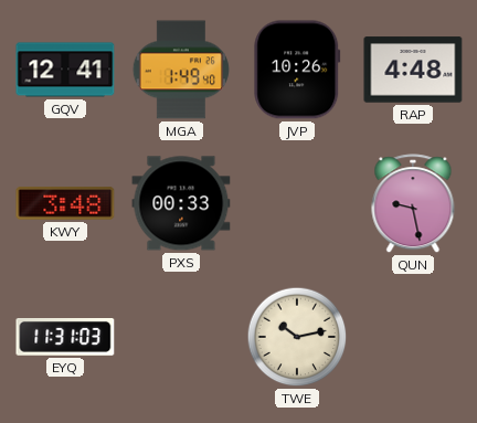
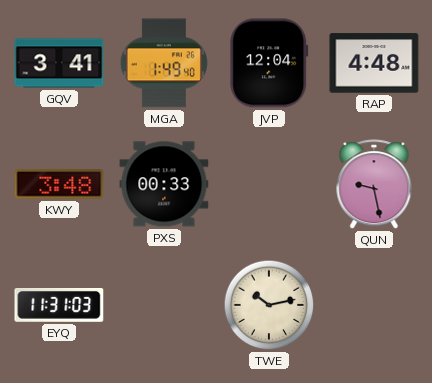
GQV: 12:41 -> 3:41
JVP: 10:26 -> 12:04
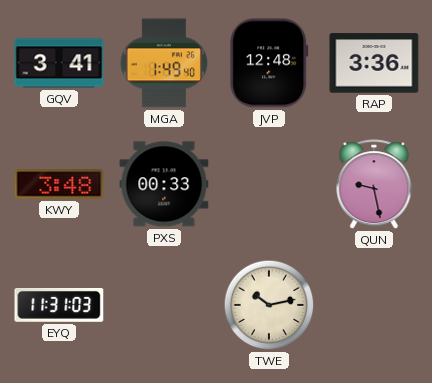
JVP: 12:04 -> 12:48
RAP: 4:48 -> 3:36
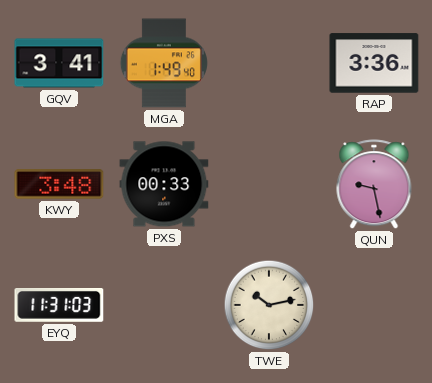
JVP: 12:48 -> none
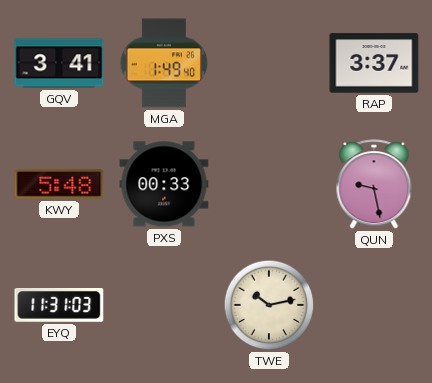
RAP: 3:36 -> 3:37
KWY: 3:48 -> 5:48
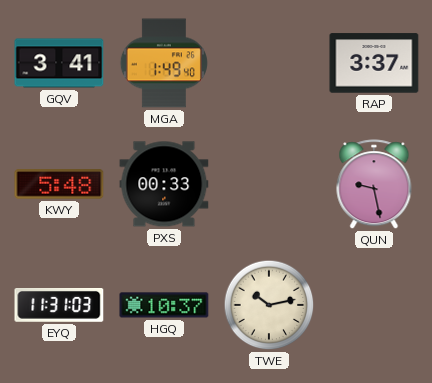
HGQ: none -> 10:37
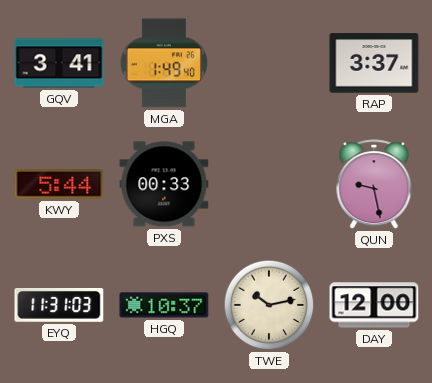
KWY: 5:48 -> 5:44
DAY: none -> 12:00
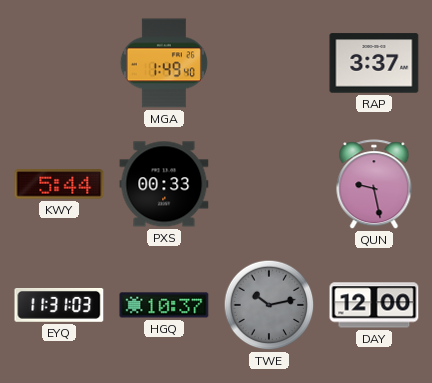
GQV: 3:41 -> none
TWE dial: cream -> grey
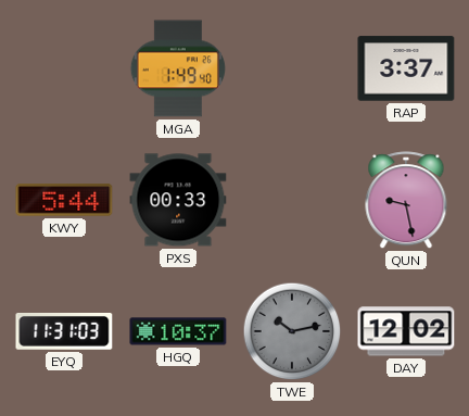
DAY: 12:00 -> 12:02
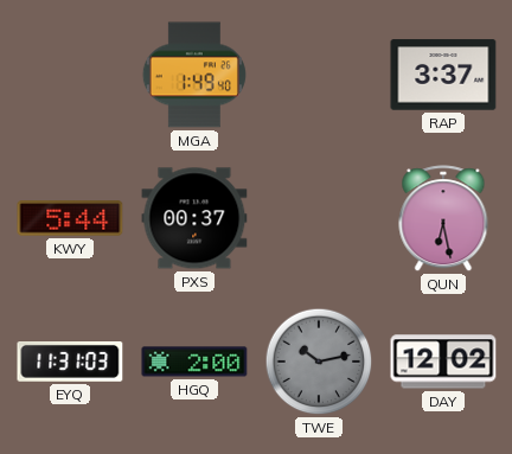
PXS: 00:33 -> 00:37
QUN: 9:28 -> 6:28
HGQ: 10:37 -> 2:00
